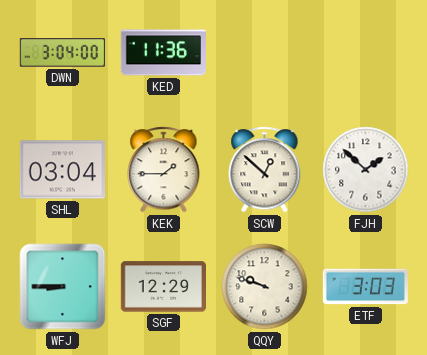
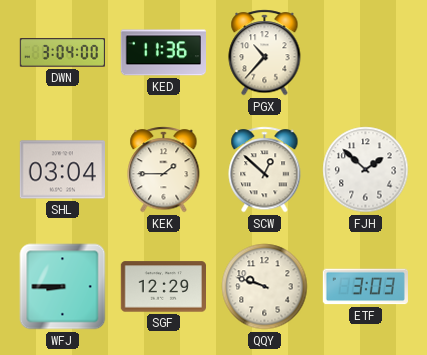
PGX: none -> 10:37
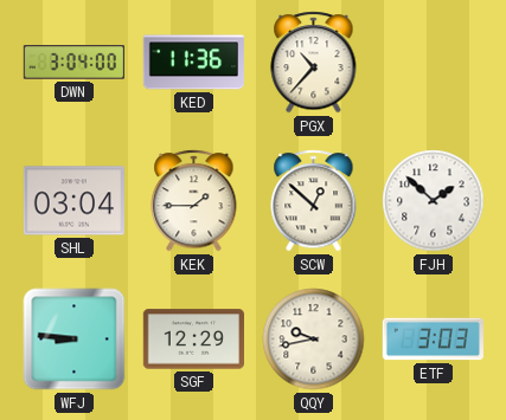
WFJ: 8:45 -> 8:46
QQY: 9:48 -> 9:43
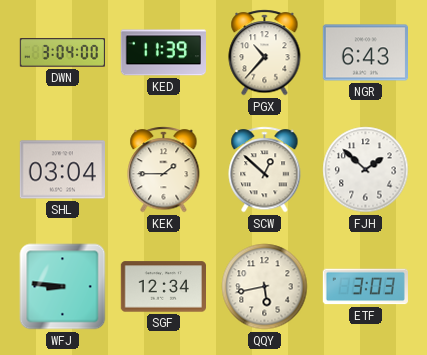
KED: 11:36 -> 11:39
NGR: none -> 6:43
SGF: 12:29 -> 12:34
QQY: 9:43 -> 5:43
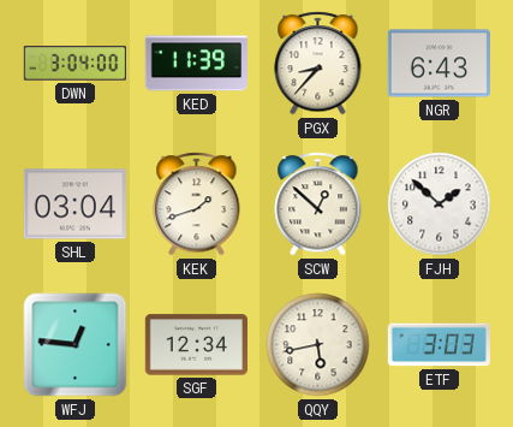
PGX: 10:37 -> 8:37
KEK: 1:45 -> 1:42
WFJ: 8:46 -> 12:46
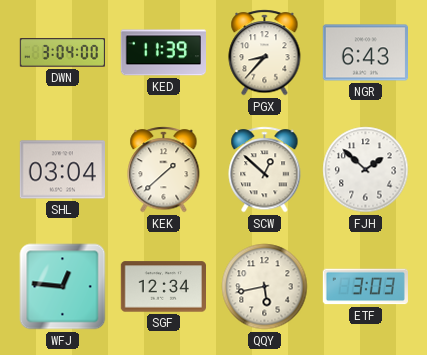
KEK: 1:42 -> 1:38
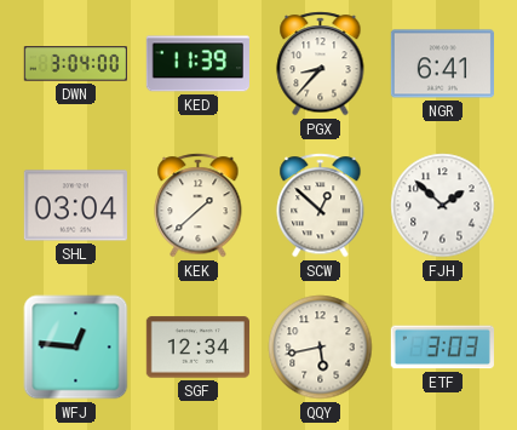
NGR: 6:43 -> 6:41
